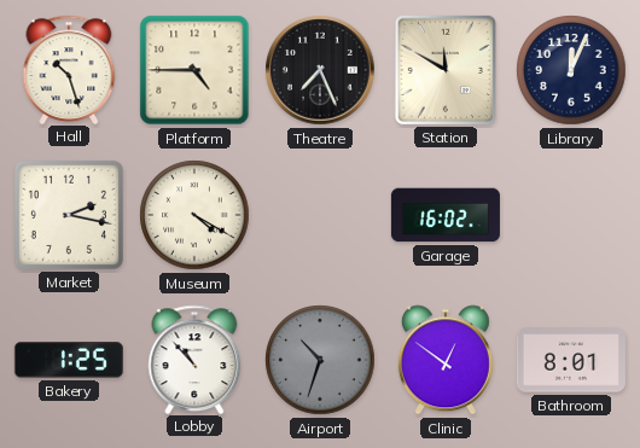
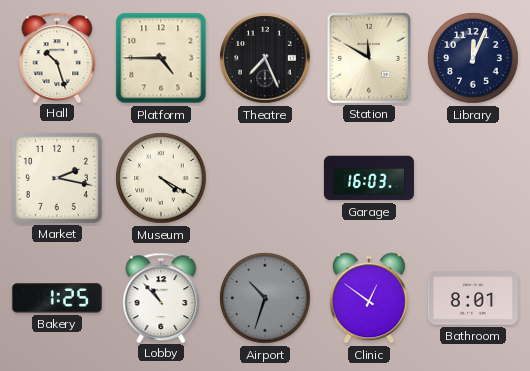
Garage: 16:02 -> 16:03
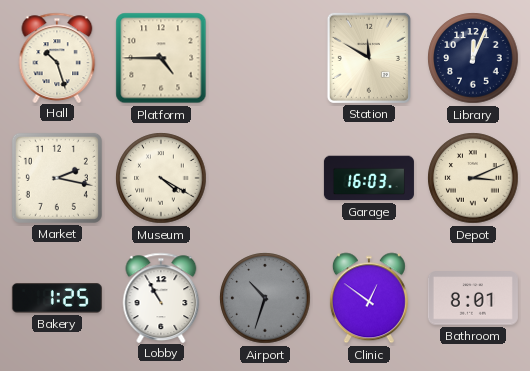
Theatre: 7:26 -> none
Depot: none -> 3:11
Lobby: 10:53 -> 10:55
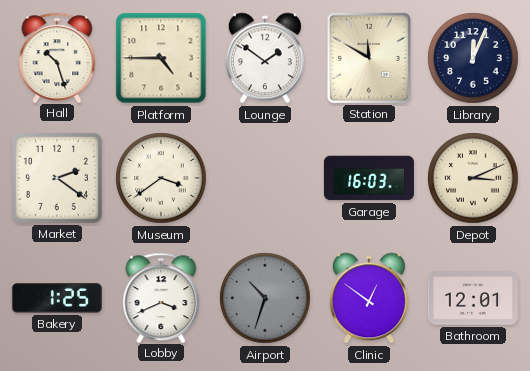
Lounge: none -> 1:51
Market: 2:17 -> 2:21
Museum: 4:20 -> 3:39
Lobby: 10:55 -> 3:41
Bathroom: 8:01 -> 12:01
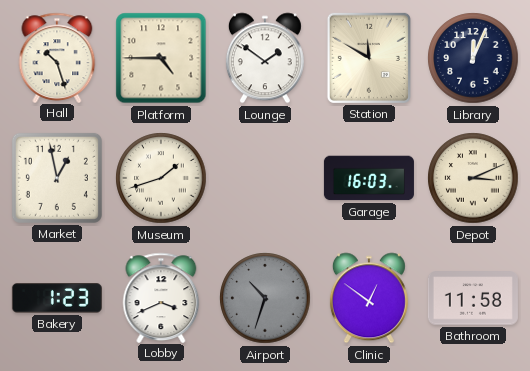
Market: 2:21 -> 12:58
Museum: 3:39 -> 1:42
Bakery: 1:25 -> 1:23
Bathroom: 12:01 -> 11:58
